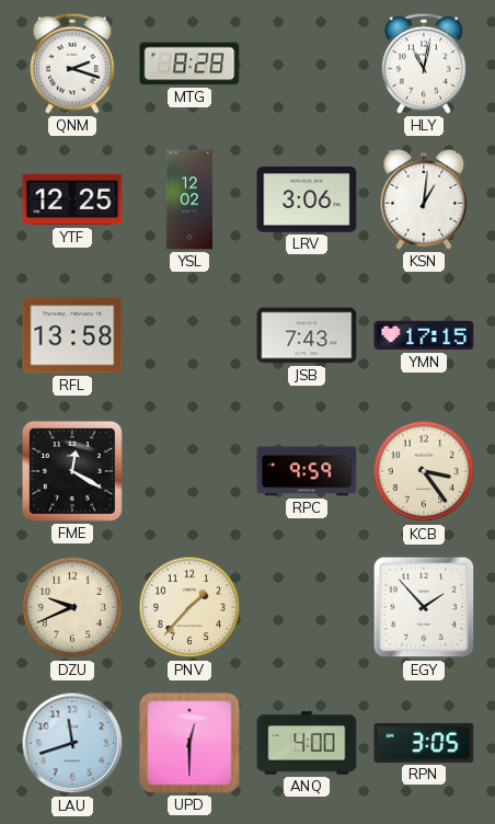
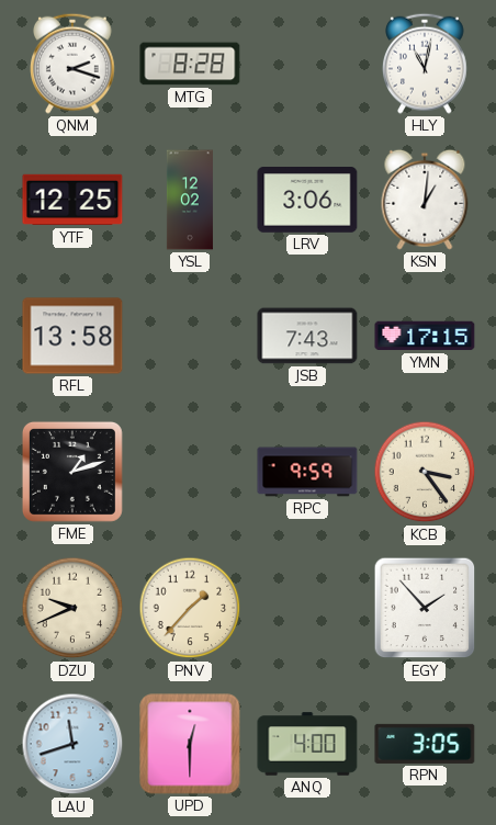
FME: 12:20 -> 1:12
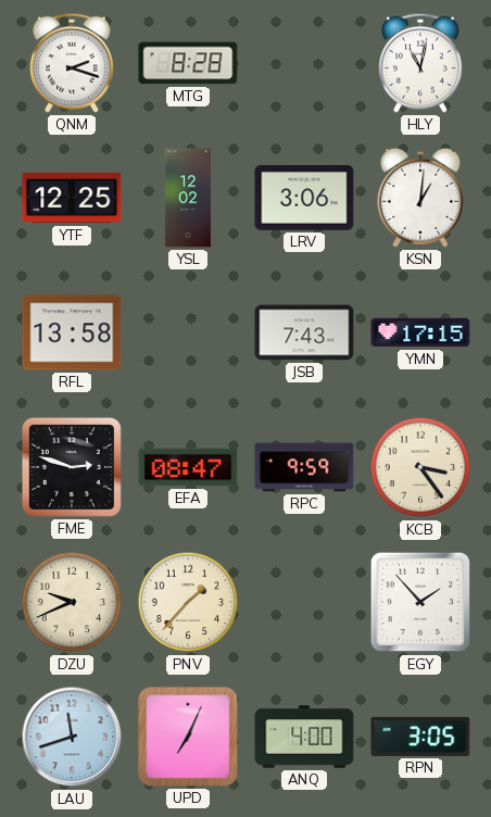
FME: 1:12 -> 2:48
EFA: none -> 08:47
UPD: 12:30 -> 7:04
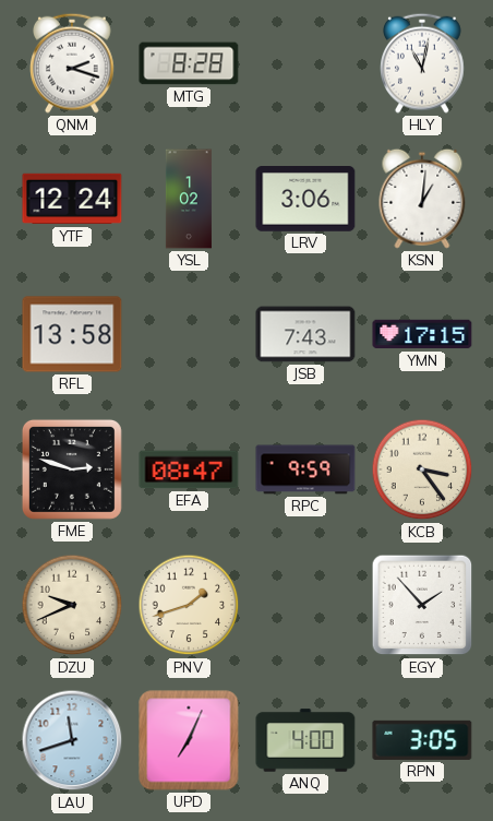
YTF: 12:25 -> 12:24
YSL: 12:02 -> 1:02
PNV: 1:37 -> 1:42
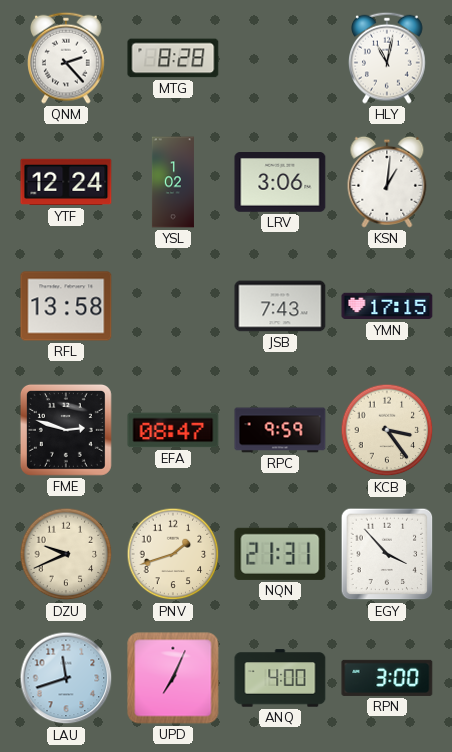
QNM: 2:18 -> 2:23
NQN: none -> 21:31
EGY: 1:53 -> 3:53
RPN: 3:05 -> 3:00
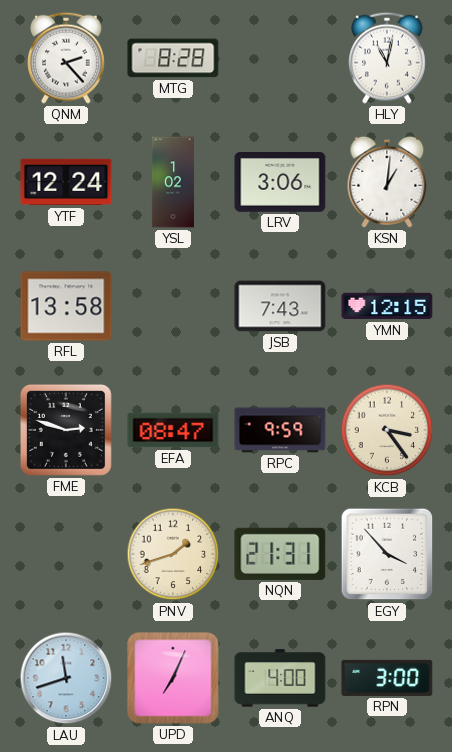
YMN: 17:15 -> 12:15
DZU: 9:41 -> none
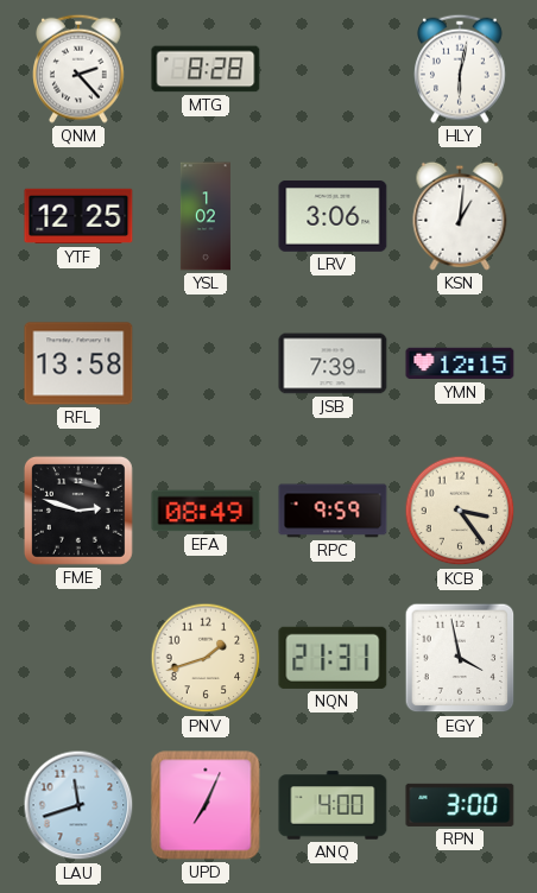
HLY: 11:02 -> 6:02
YTF: 12:24 -> 12:25
JSB: 7:43 -> 7:39
EFA: 08:47 -> 08:49
EGY: 3:53 -> 3:58
